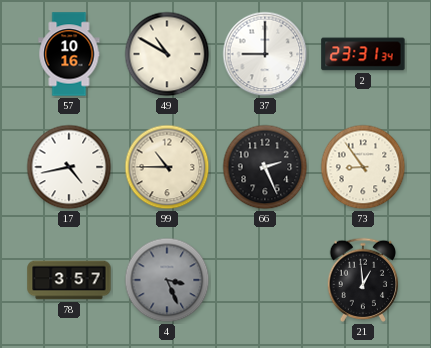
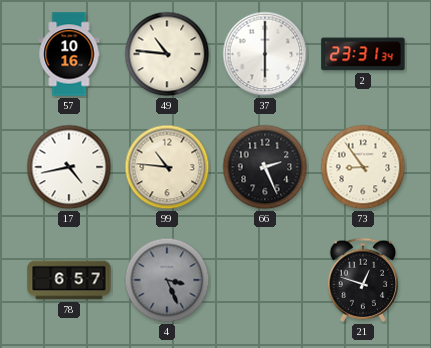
49: 10:50 -> 10:46
37: 9:00 -> 6:00
99: 10:45 -> 10:46
78: 3:57 -> 6:57
21: 12:59 -> 12:48
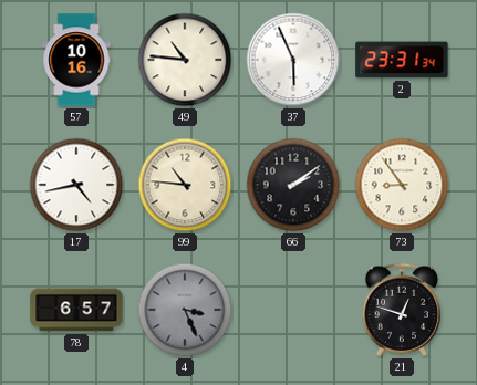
37: 6:00 -> 5:56
66: 2:26 -> 2:09
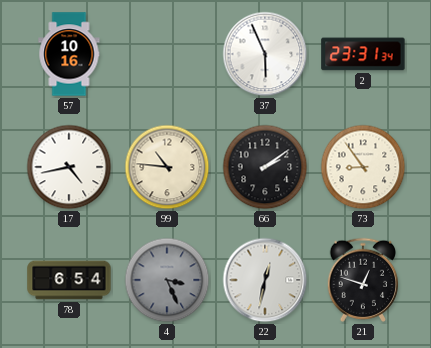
49: 10:46 -> none
78: 6:57 -> 6:54
22: none -> 12:32
